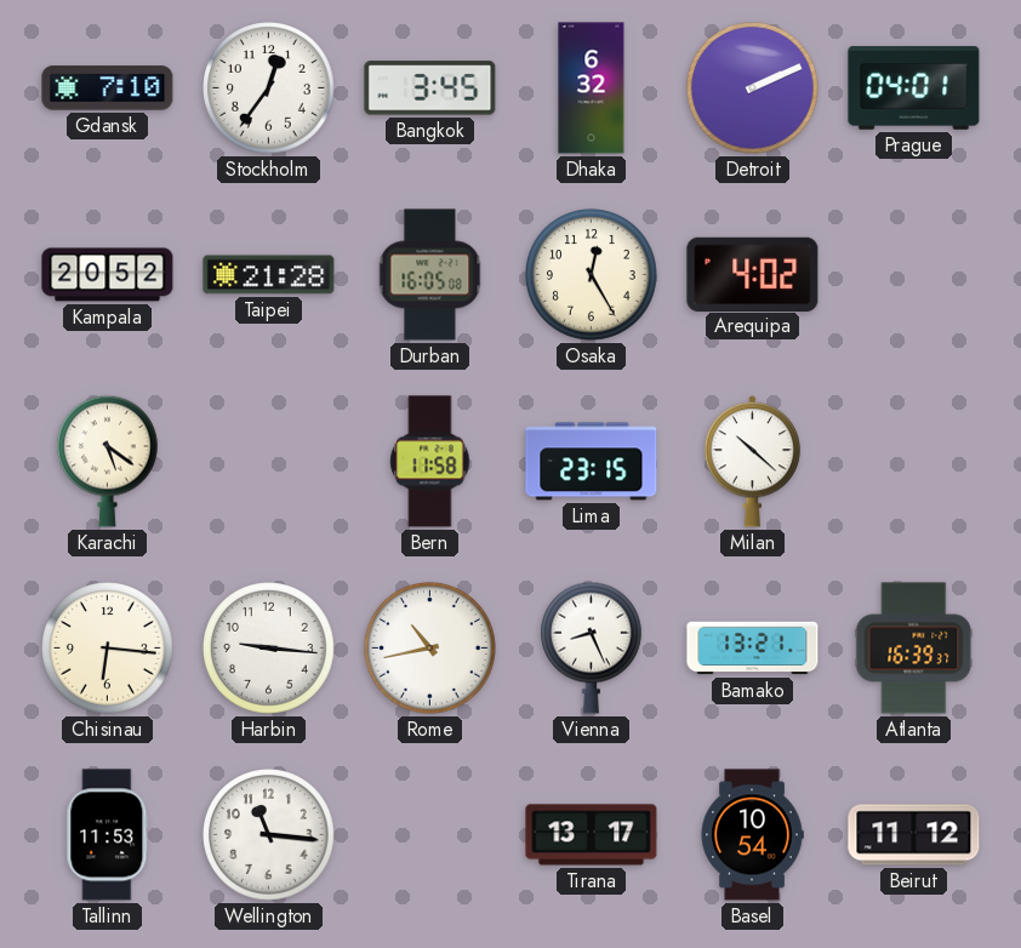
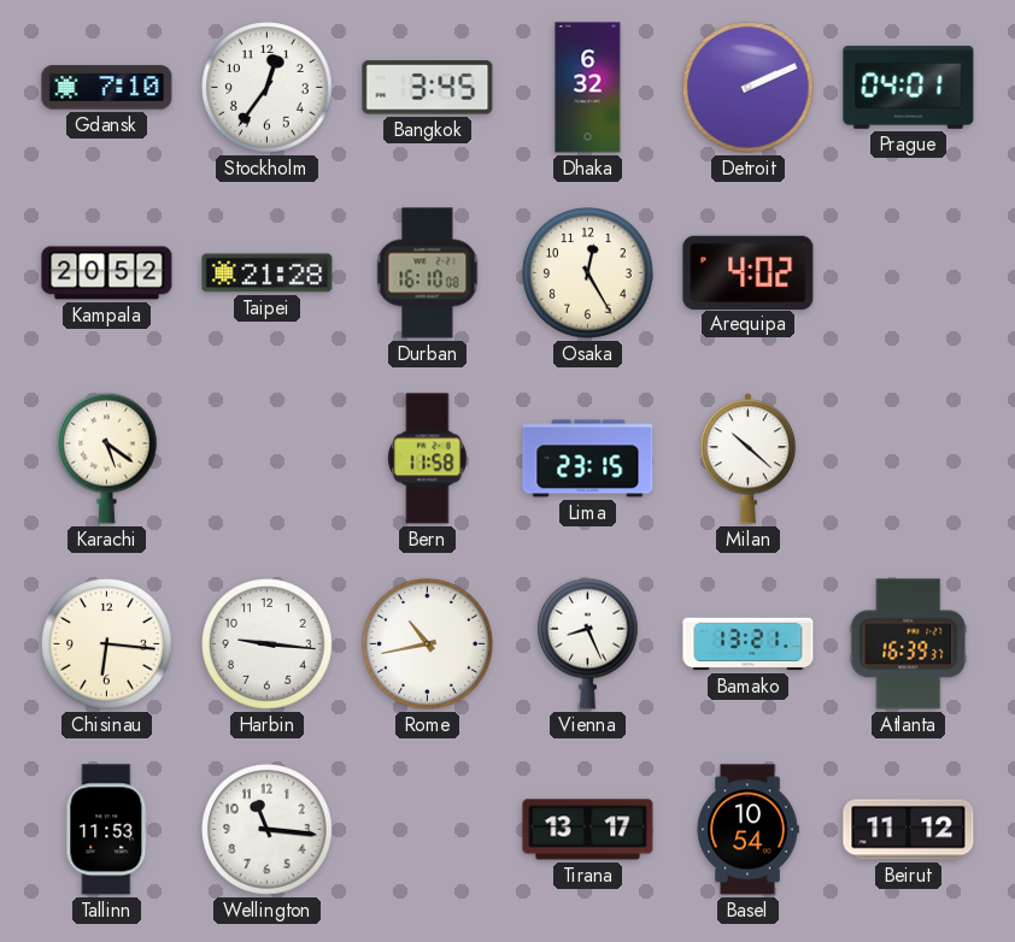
Durban: 16:05 -> 16:10
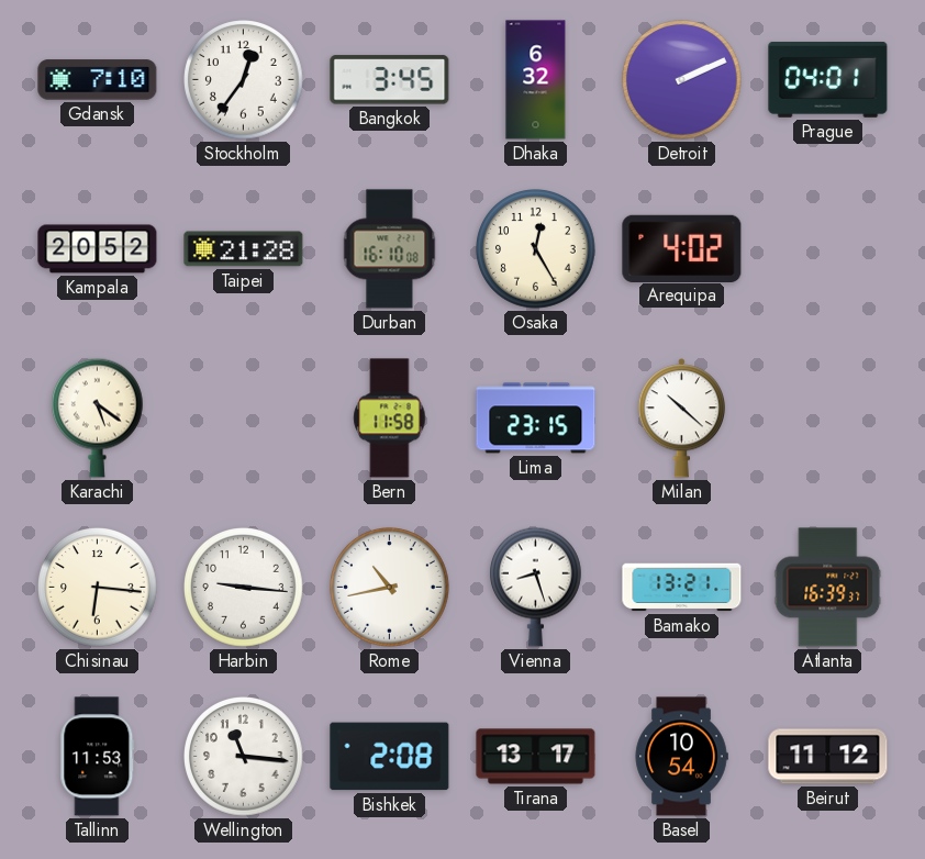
Vienna: 8:26 -> 8:27
Bishkek: none -> 2:08
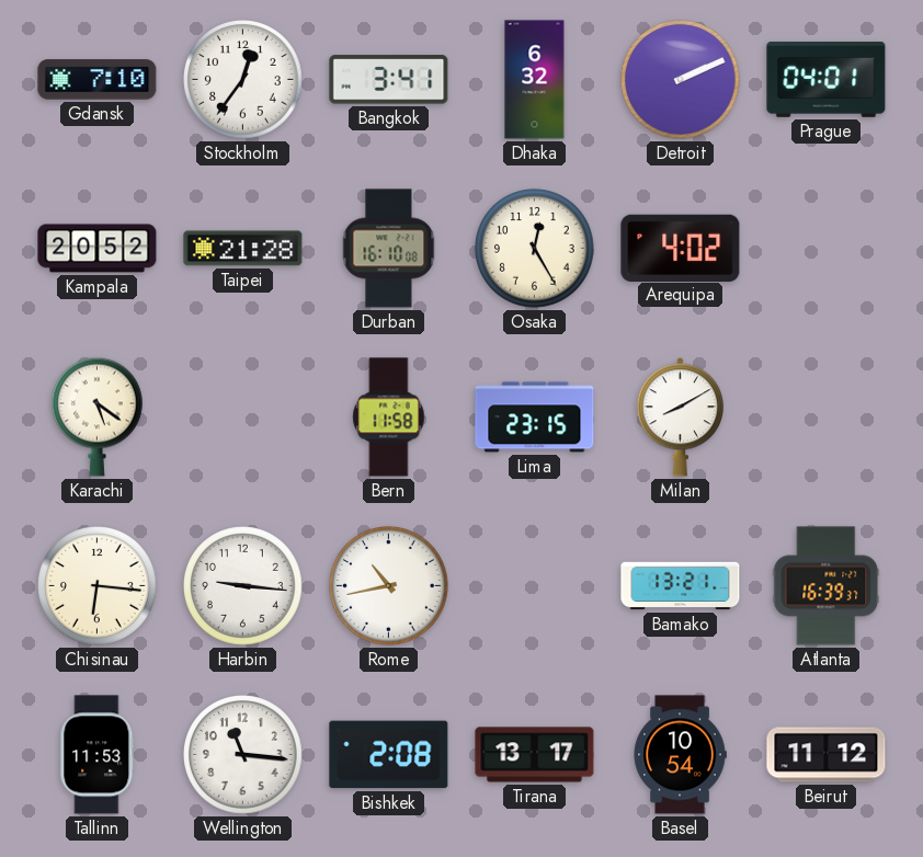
Bangkok: 3:45 -> 3:41
Milan: 10:22 -> 8:10
Vienna: 8:27 -> none
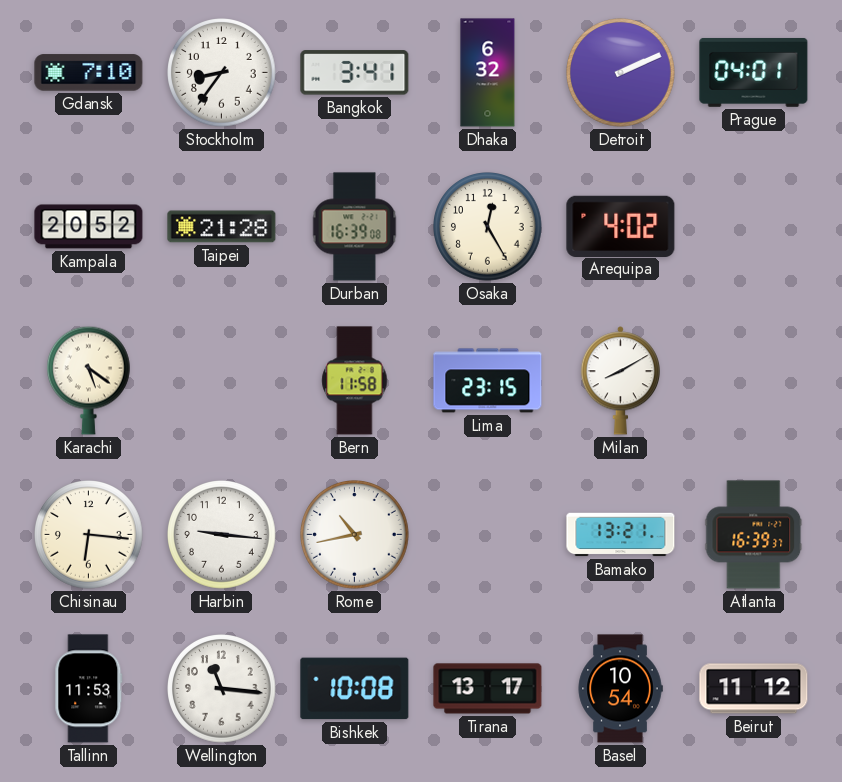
Stockholm: 12:36 -> 8:36
Durban: 16:10 -> 16:39
Bishkek: 2:08 -> 10:08
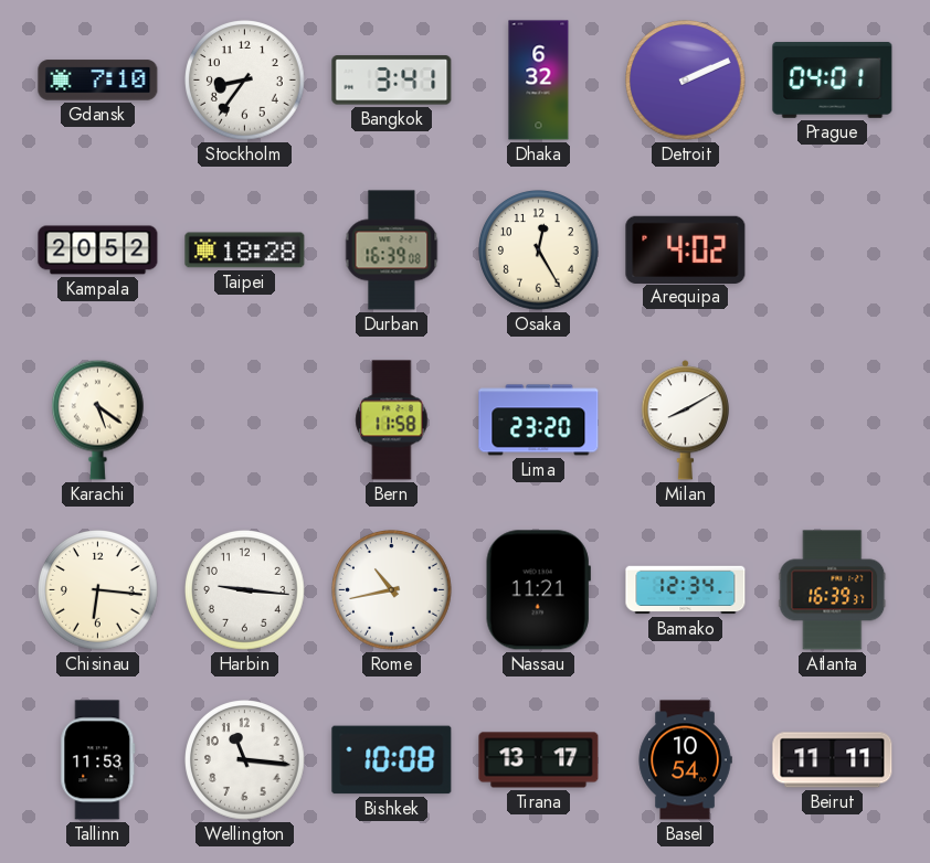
Taipei: 21:28 -> 18:28
Lima: 23:15 -> 23:20
Nassau: none -> 11:21
Bamako: 13:21 -> 12:34
Beirut: 11:12 -> 11:11
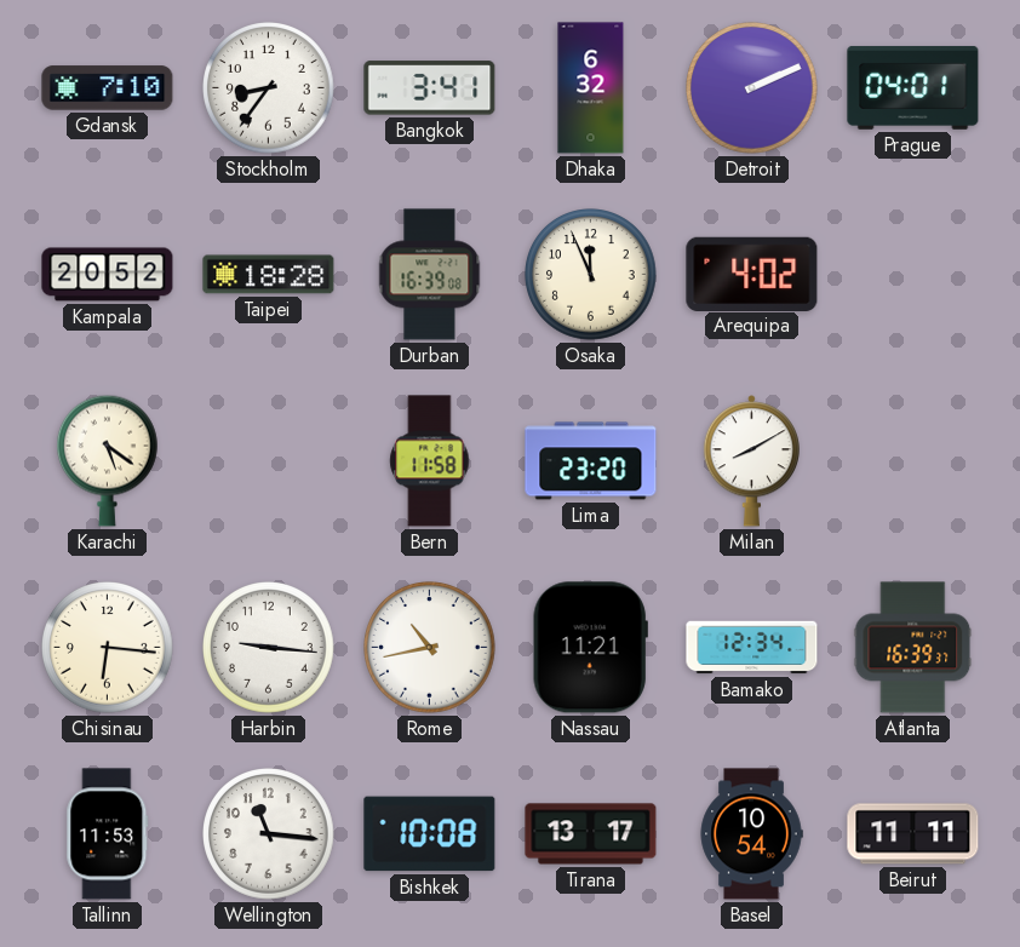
Osaka: 12:25 -> 11:56
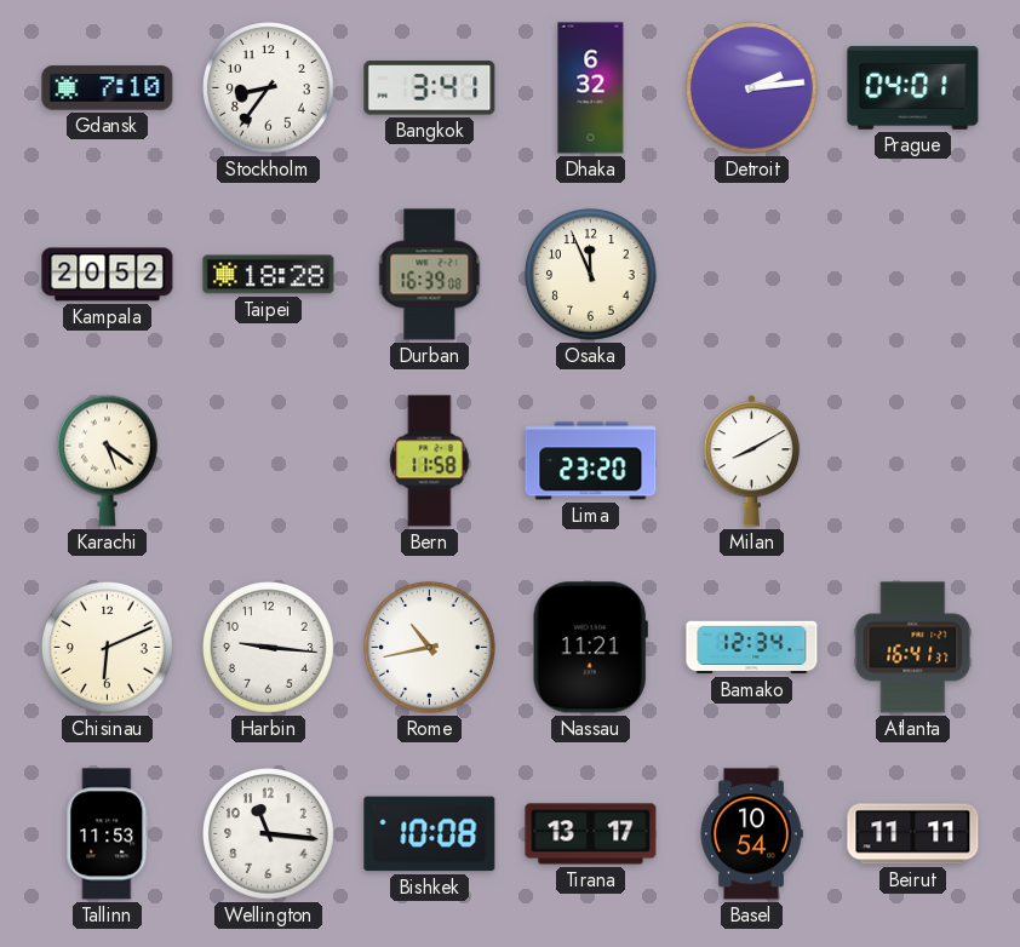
Detroit: 2:11 -> 2:14
Arequipa: 4:02 -> none
Chisinau: 6:16 -> 6:11
Atlanta: 16:39 -> 16:41
